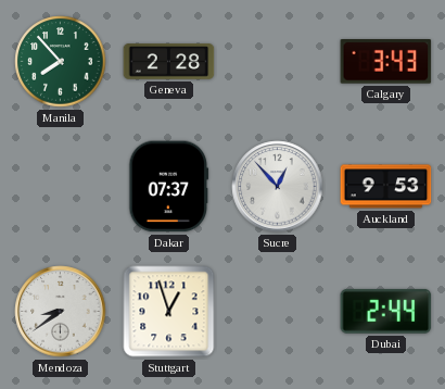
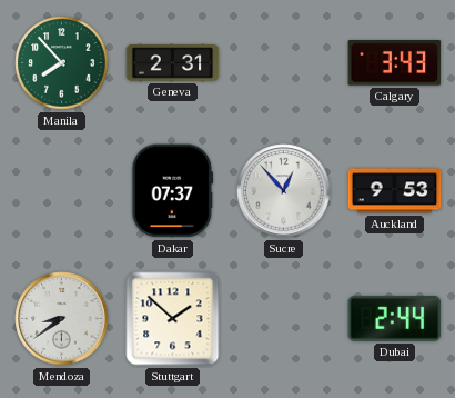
Geneva: 2:28 -> 2:31
Stuttgart: 12:57 -> 1:52
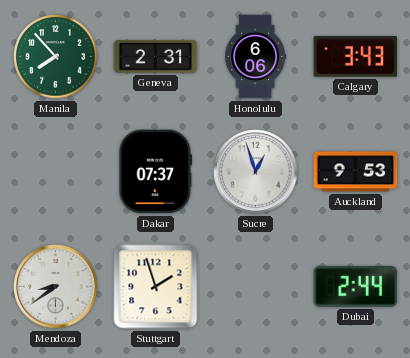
Honolulu: none -> 6:06
Sucre: 12:53 -> 12:57
Stuttgart: 1:52 -> 1:57
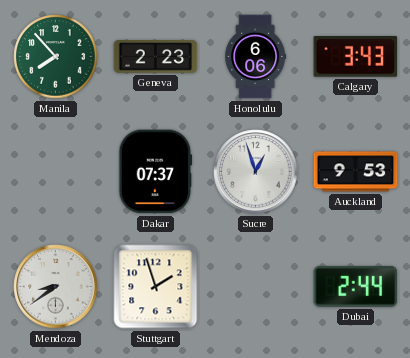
Geneva: 2:31 -> 2:23
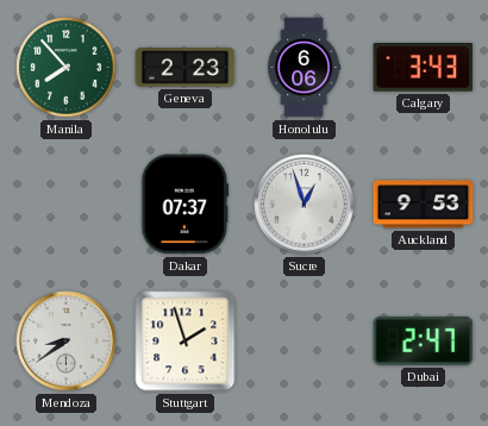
Dubai: 2:44 -> 2:47
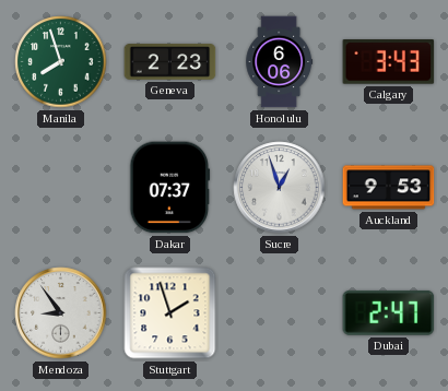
Manila: 7:53 -> 7:57
Mendoza: 8:39 -> 8:54
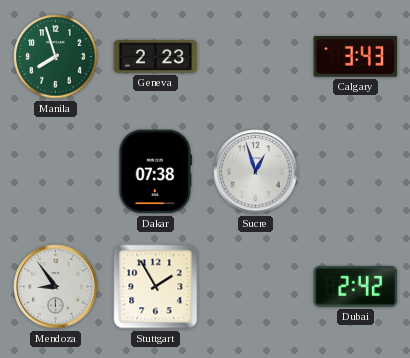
Honolulu: 6:06 -> none
Dakar: 07:37 -> 07:38
Auckland: 9:53 -> none
Stuttgart: 1:57 -> 1:55
Dubai: 2:47 -> 2:42
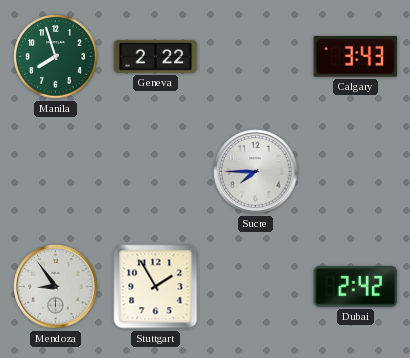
Geneva: 2:23 -> 2:22
Dakar: 07:38 -> none
Sucre: 12:57 -> 7:45
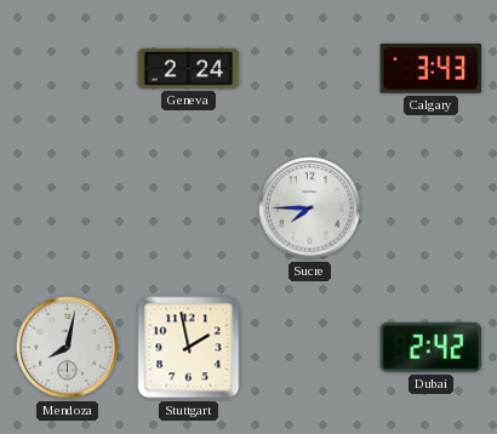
Manila: 7:57 -> none
Geneva: 2:22 -> 2:24
Mendoza: 8:54 -> 8:02
Stuttgart: 1:55 -> 1:58
